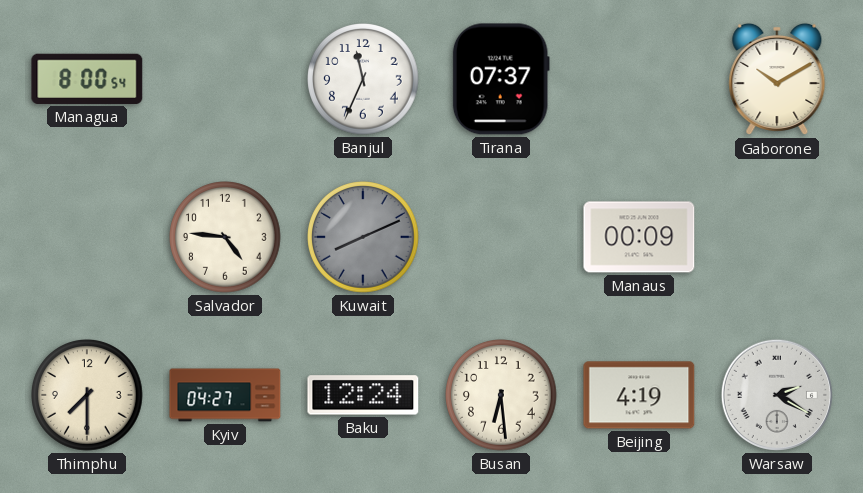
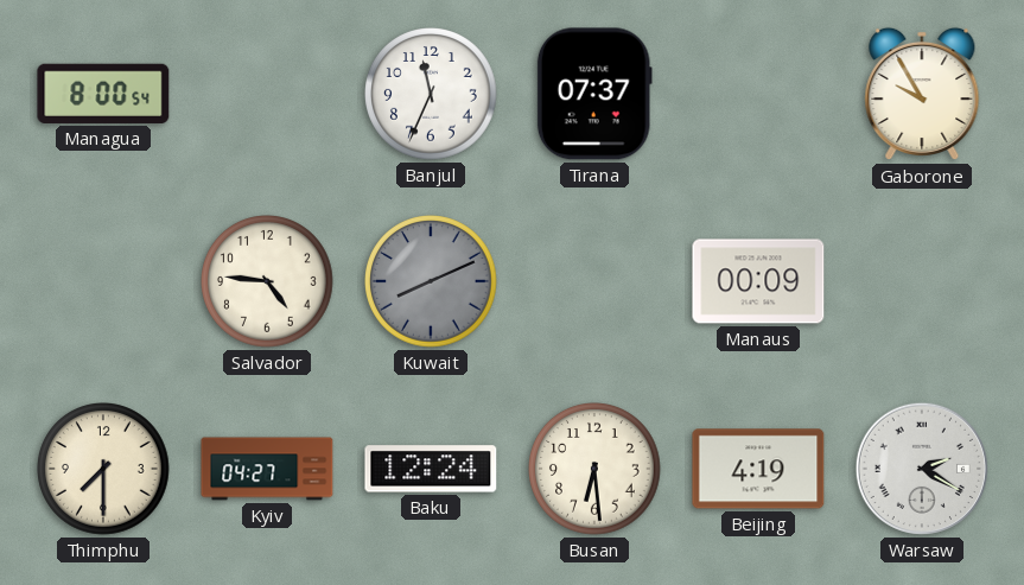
Gaborone: 10:10 -> 9:55
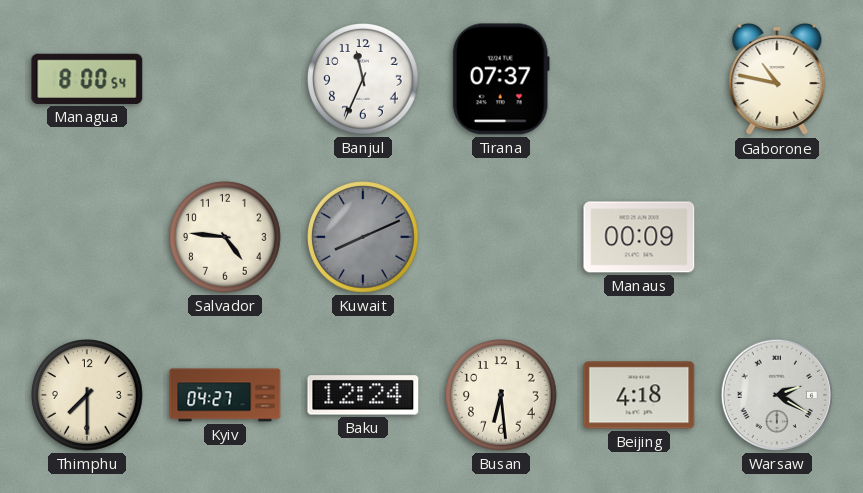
Gaborone: 9:55 -> 10:47
Beijing: 4:19 -> 4:18
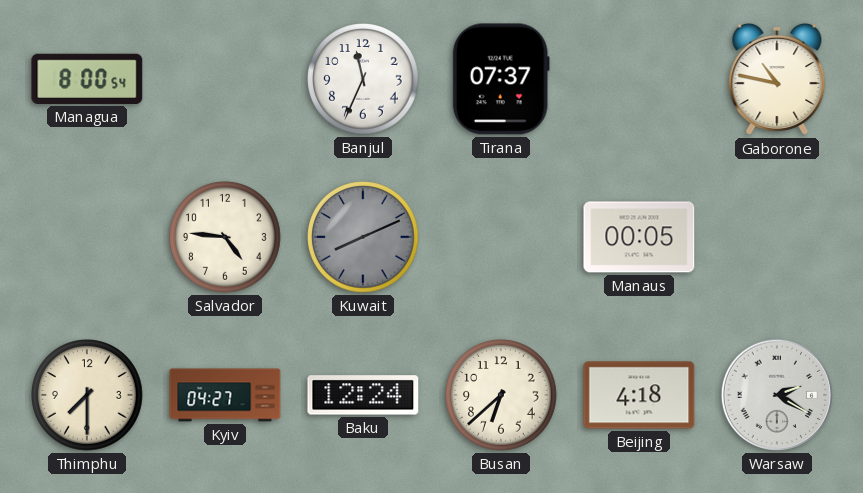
Manaus: 00:09 -> 00:05
Busan: 6:29 -> 6:38
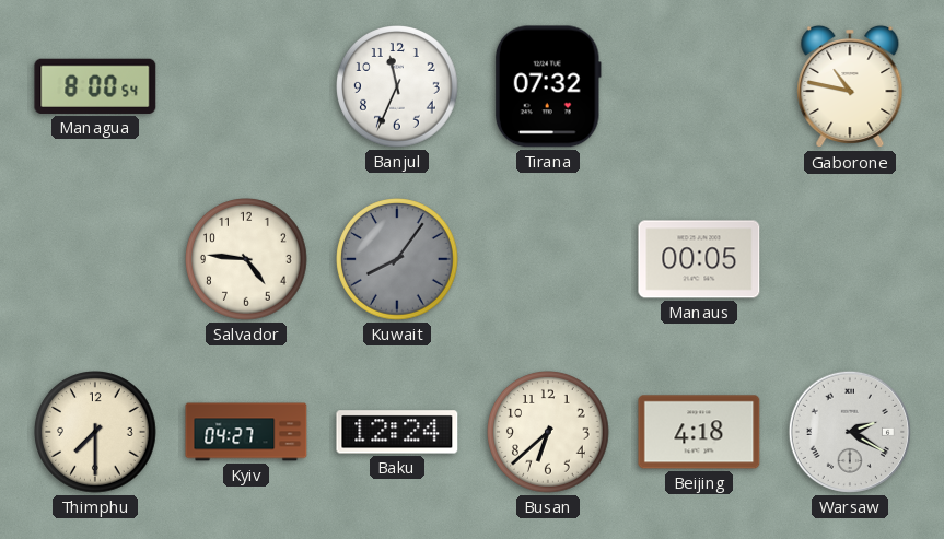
Tirana: 07:37 -> 07:32
Kuwait: 8:11 -> 8:06
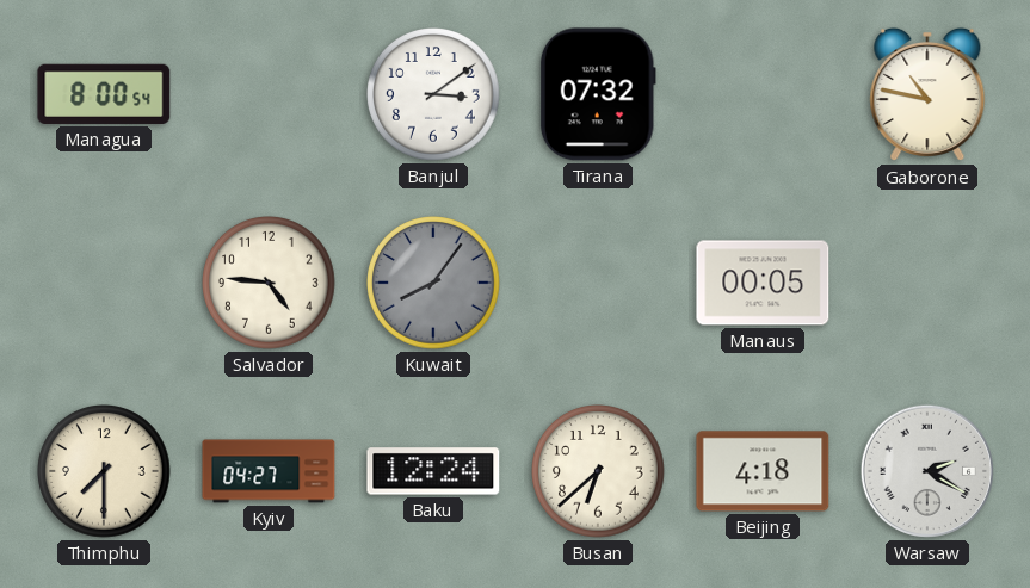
Banjul: 11:34 -> 3:09
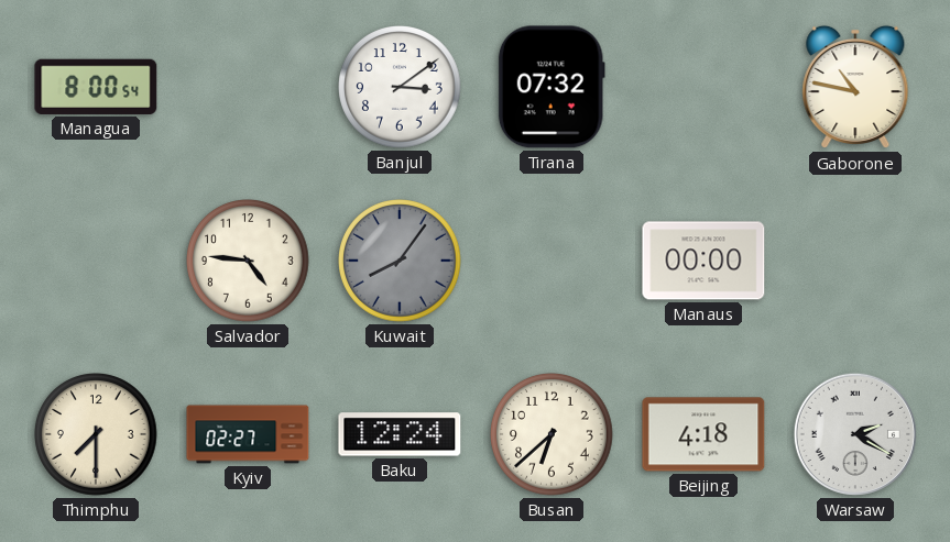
Manaus: 00:05 -> 00:00
Kyiv: 04:27 -> 02:27
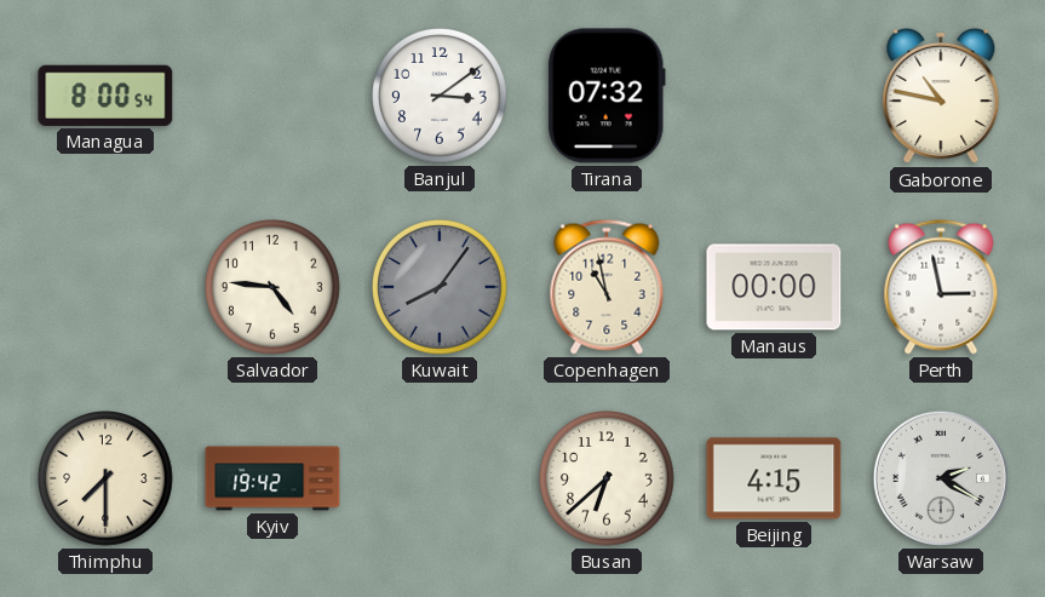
Copenhagen: none -> 10:58
Perth: none -> 2:58
Kyiv: 02:27 -> 19:42
Baku: 12:24 -> none
Beijing: 4:18 -> 4:15
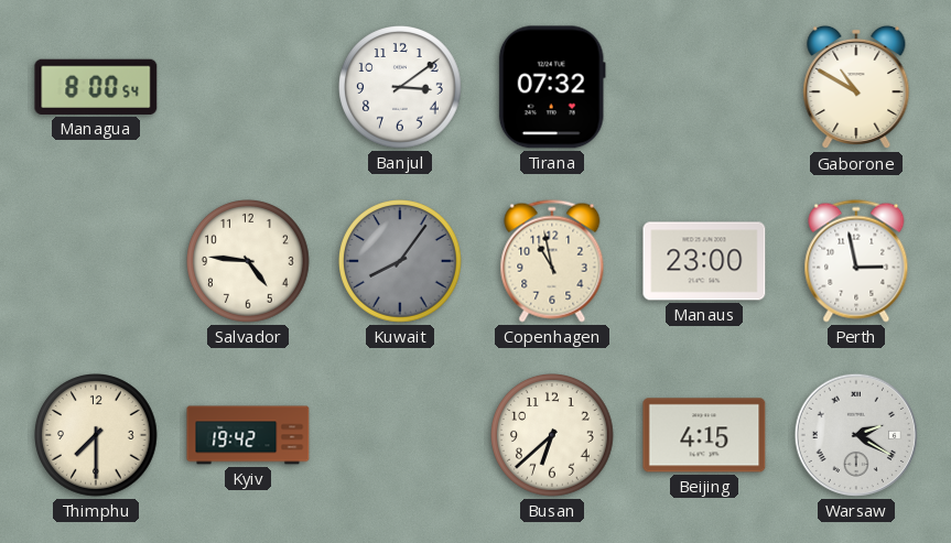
Gaborone: 10:47 -> 10:50
Manaus: 00:00 -> 23:00
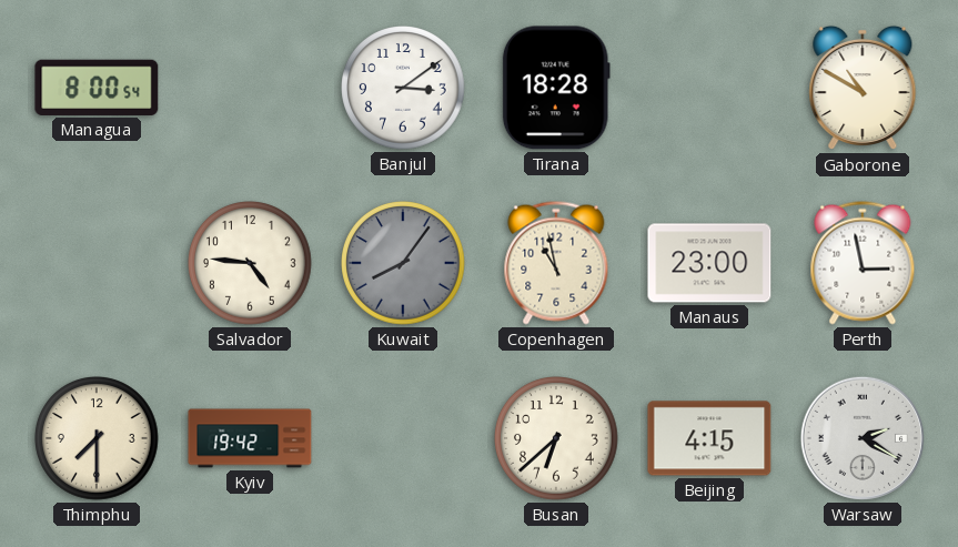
Tirana: 07:32 -> 18:28
